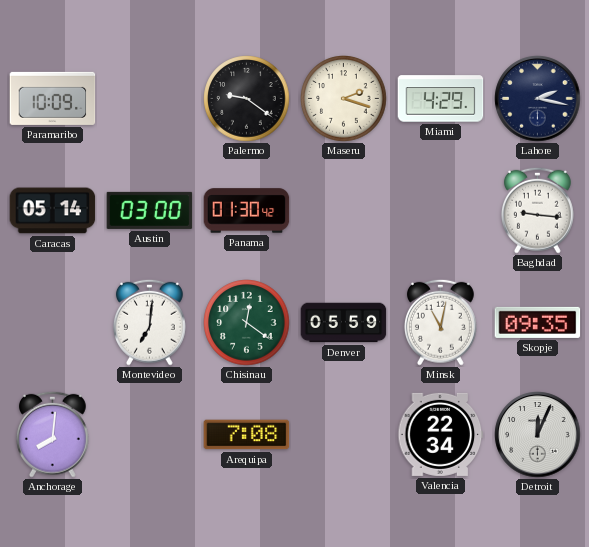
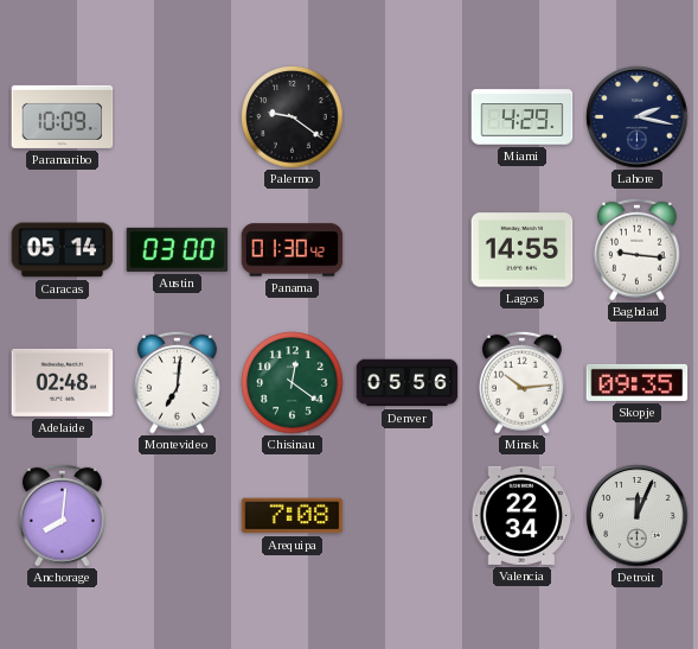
Maseru: 2:18 -> none
Lagos: none -> 14:55
Adelaide: none -> 02:48
Denver: 05:59 -> 05:56
Minsk: 11:02 -> 10:14
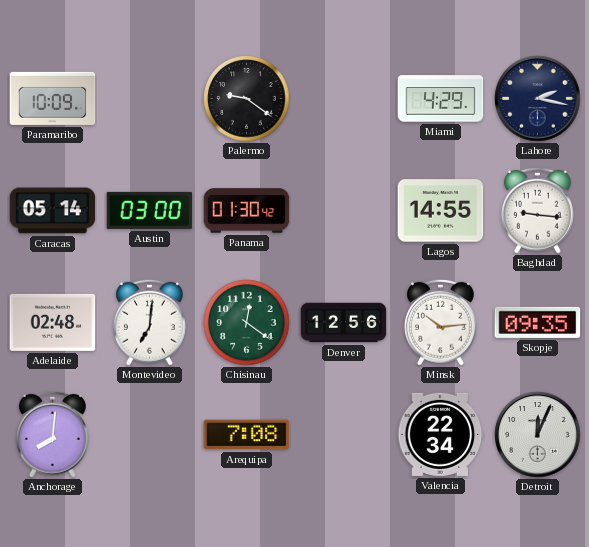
Denver: 05:56 -> 12:56
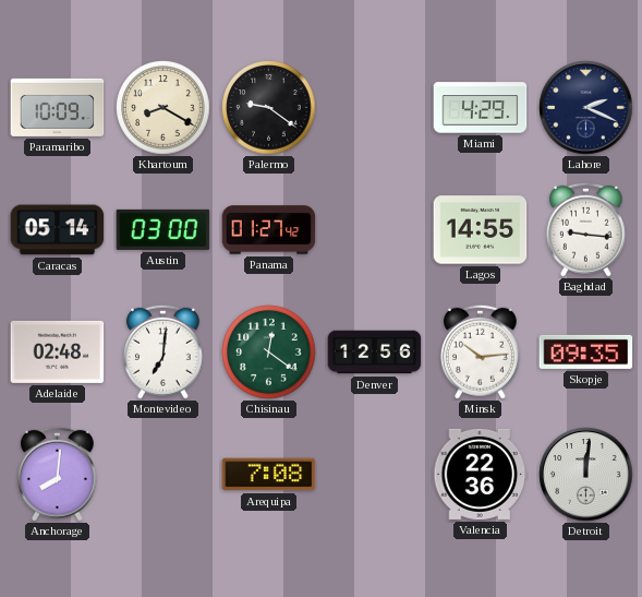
Khartoum: none -> 8:20
Lahore: 2:17 -> 2:19
Panama: 01:30 -> 01:27
Valencia: 22:34 -> 22:36
Detroit: 12:04 -> 12:01
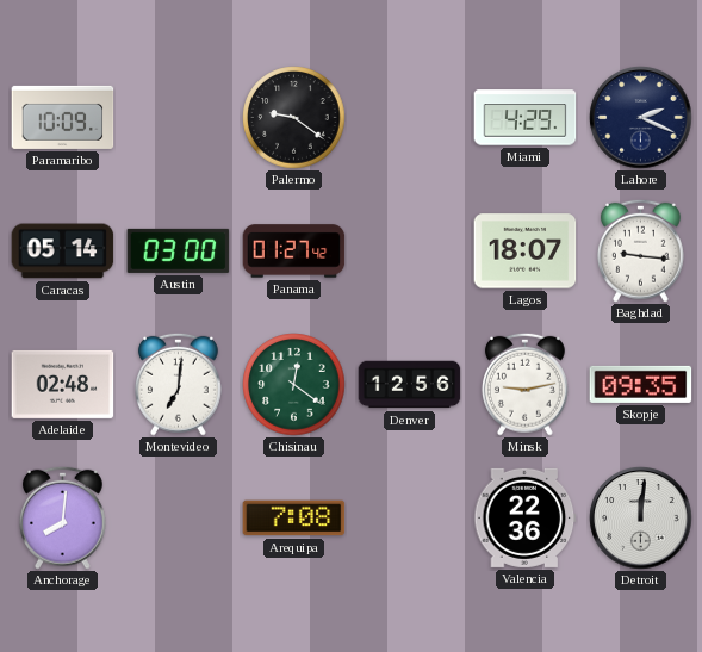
Khartoum: 8:20 -> none
Lagos: 14:55 -> 18:07
Minsk: 10:14 -> 9:13
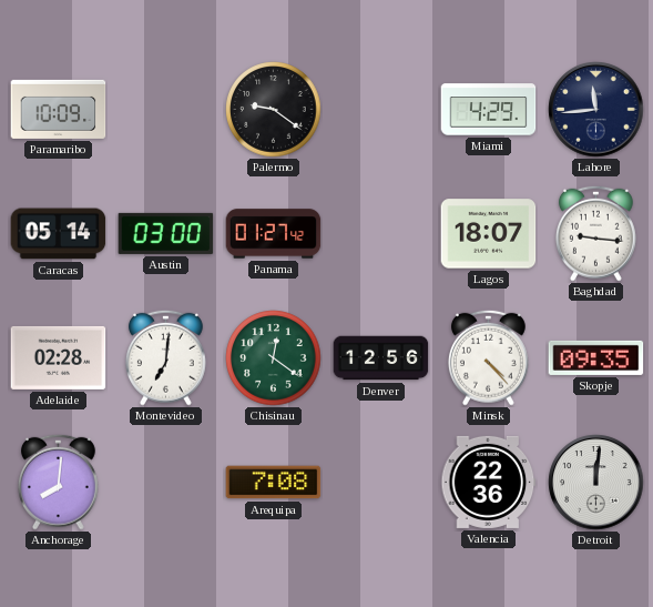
Lahore: 2:19 -> 11:44
Adelaide: 02:48 -> 02:28
Minsk: 9:13 -> 4:23
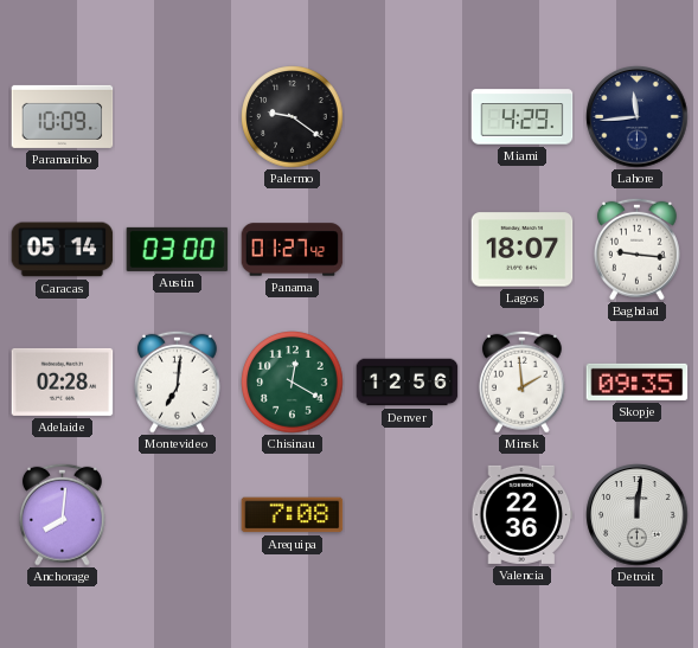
Chisinau: 12:21 -> 12:20
Minsk: 4:23 -> 1:59
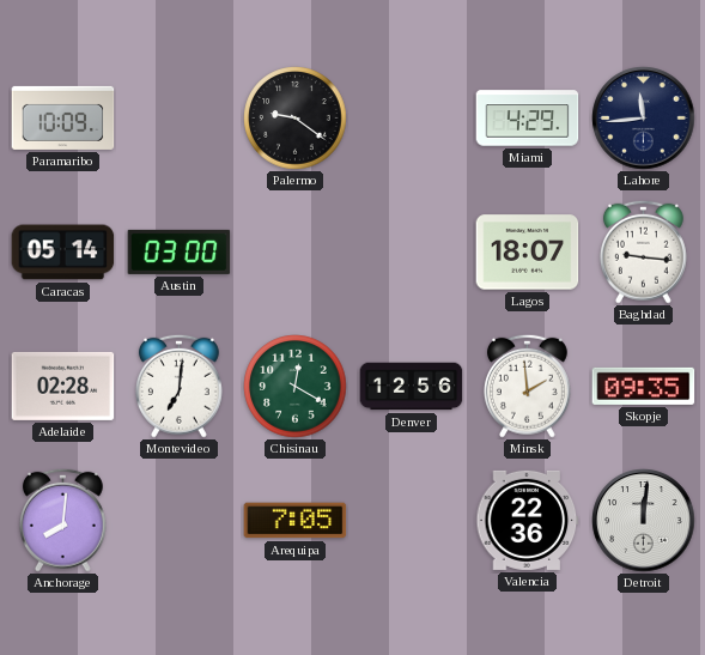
Panama: 01:27 -> none
Arequipa: 7:08 -> 7:05
